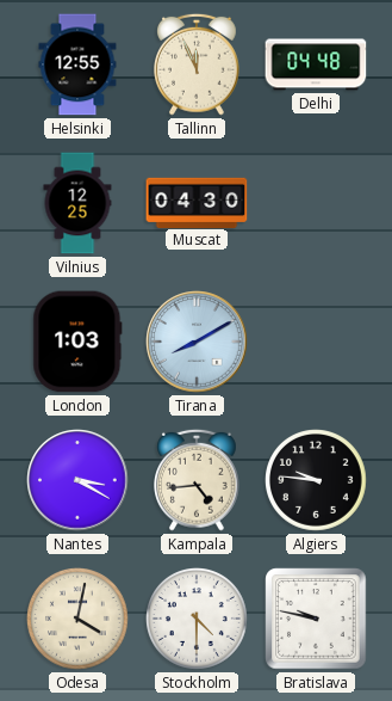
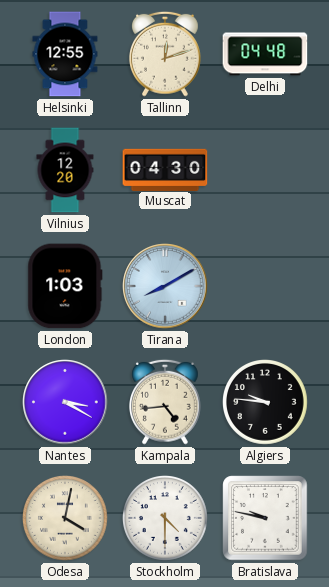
Tallinn: 11:56 -> 12:12
Vilnius: 12:25 -> 12:20
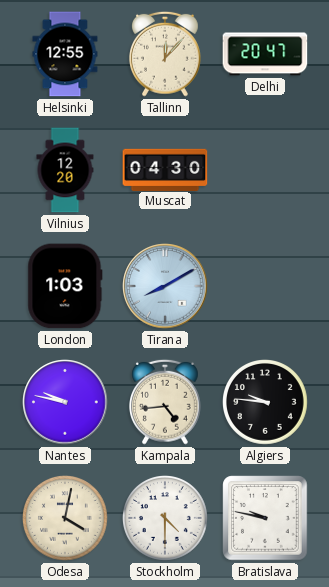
Tallinn: 12:12 -> 12:07
Delhi: 04:48 -> 20:47
Nantes: 3:20 -> 9:47
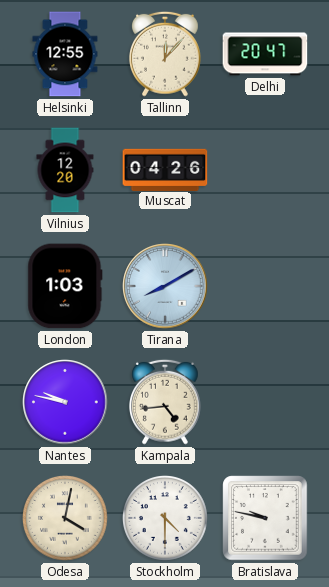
Muscat: 04:30 -> 04:26
Algiers: 9:46 -> none
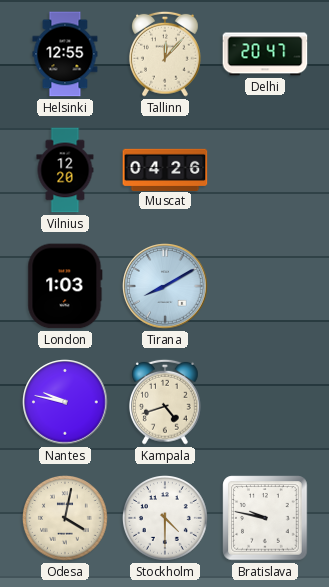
Kampala: 4:44 -> 4:42
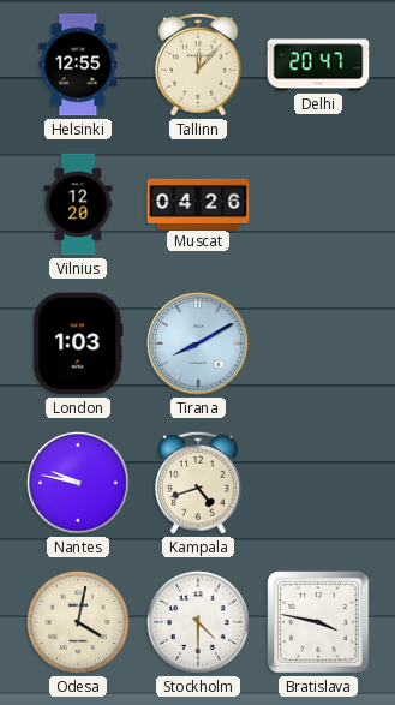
Bratislava: 9:47 -> 3:47
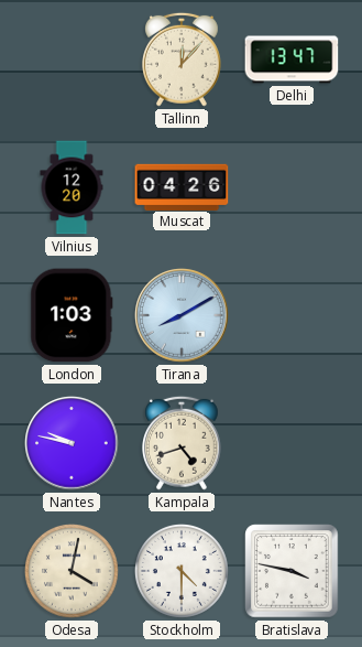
Helsinki: 12:55 -> none
Delhi: 20:47 -> 13:47
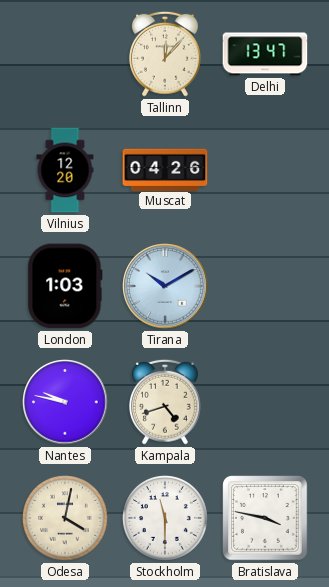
Tirana: 8:10 -> 10:10
Stockholm: 4:30 -> 11:30
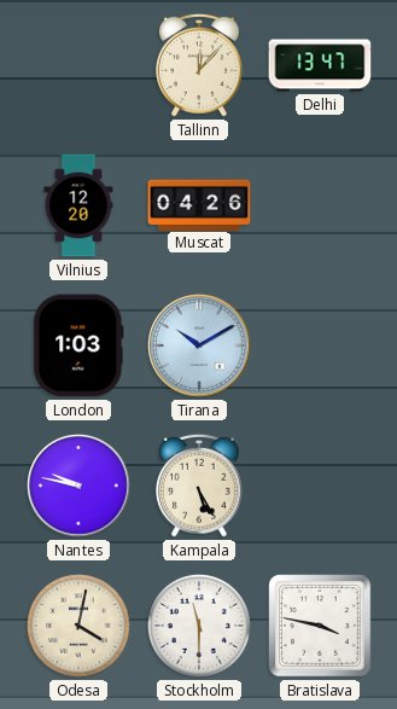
Kampala: 4:42 -> 5:25
